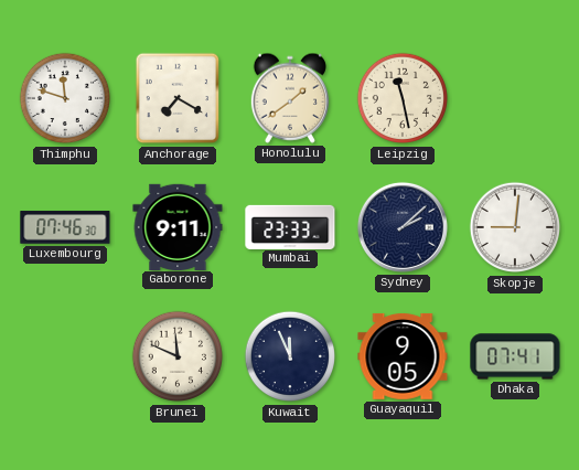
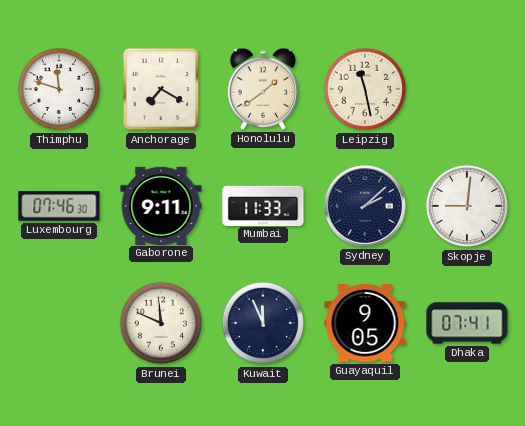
Mumbai: 23:33 -> 11:33
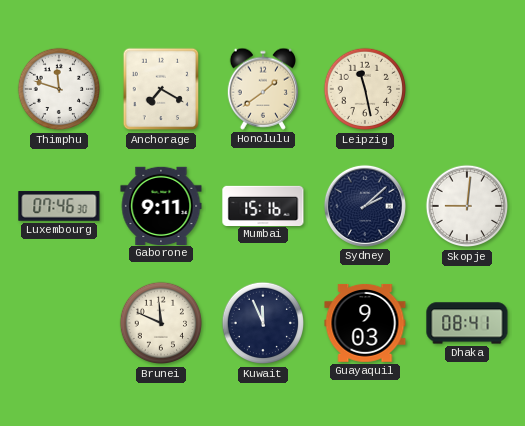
Mumbai: 11:33 -> 15:16
Guayaquil: 9:05 -> 9:03
Dhaka: 07:41 -> 08:41
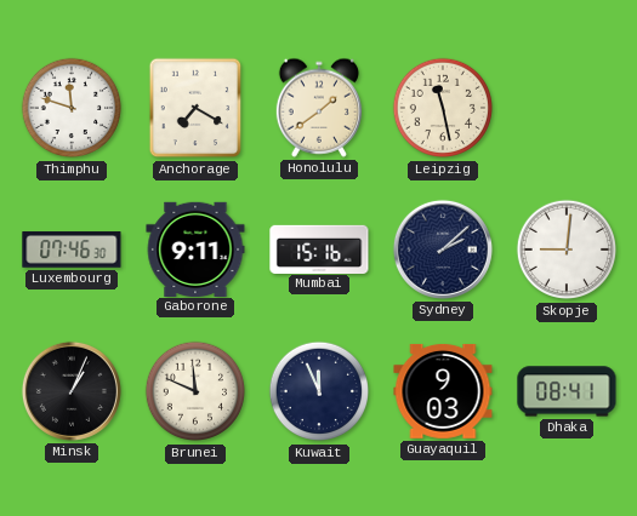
Minsk: none -> 1:04
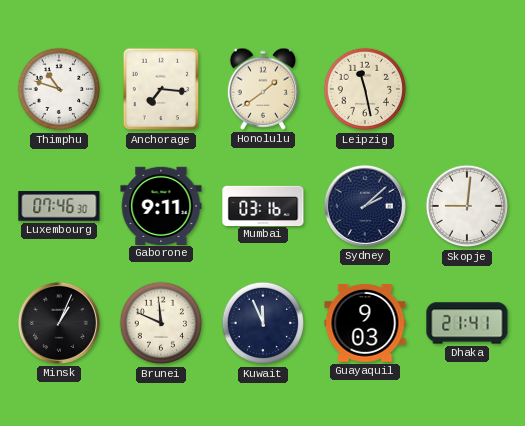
Thimphu: 11:48 -> 10:48
Anchorage: 7:20 -> 7:16
Mumbai: 15:16 -> 03:16
Dhaka: 08:41 -> 21:41
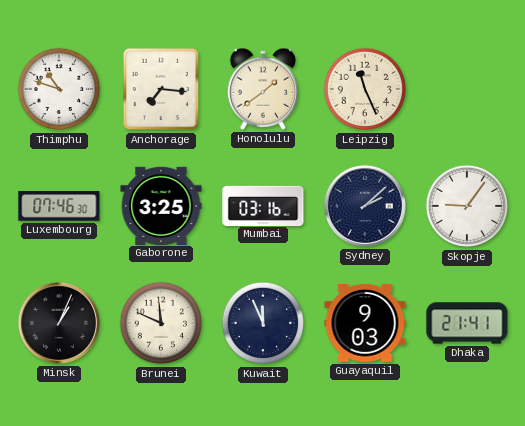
Leipzig: 11:28 -> 11:26
Gaborone: 9:11 -> 3:25
Skopje: 9:01 -> 9:06
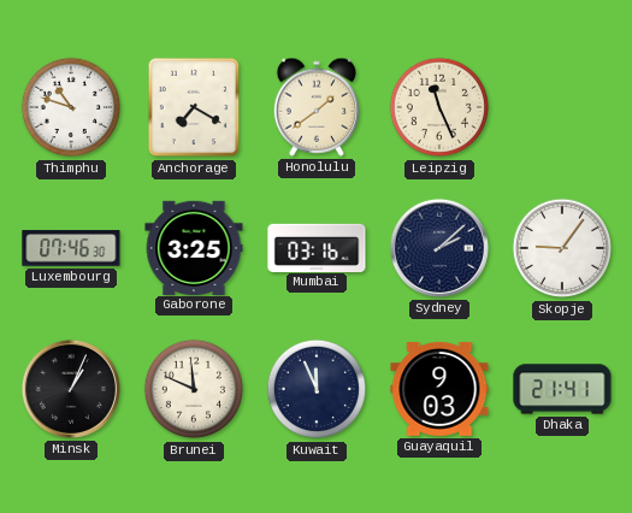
Anchorage: 7:16 -> 7:20
